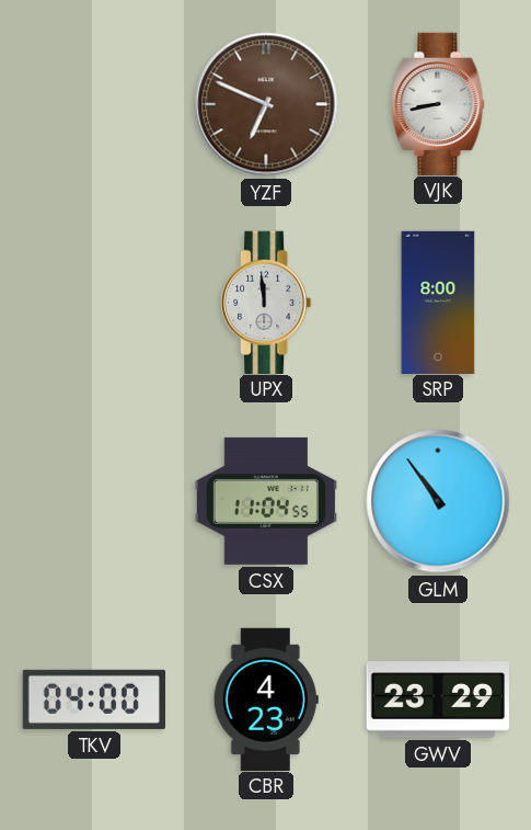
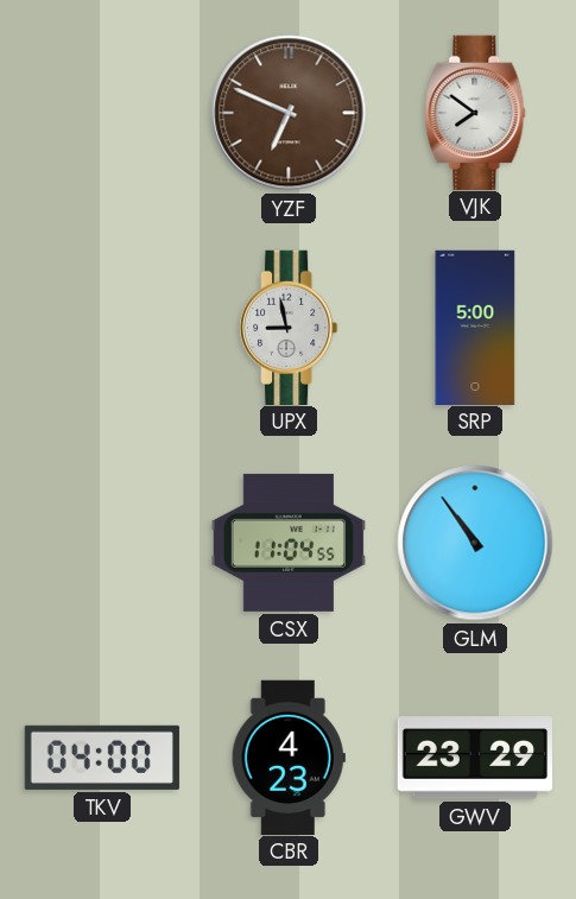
VJK: 8:43 -> 7:51
UPX: 11:59 -> 8:58
SRP: 8:00 -> 5:00
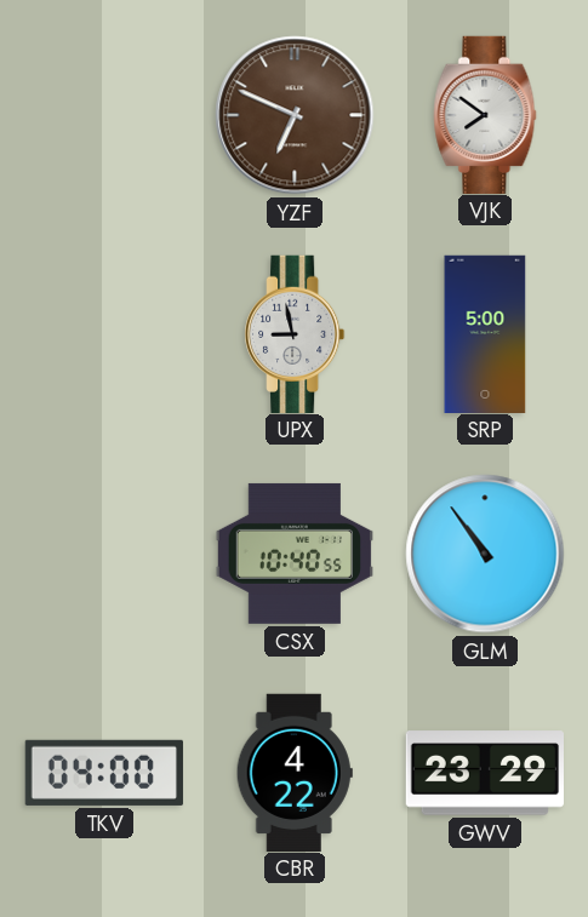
CSX: 11:04 -> 10:40
CBR: 4:23 -> 4:22
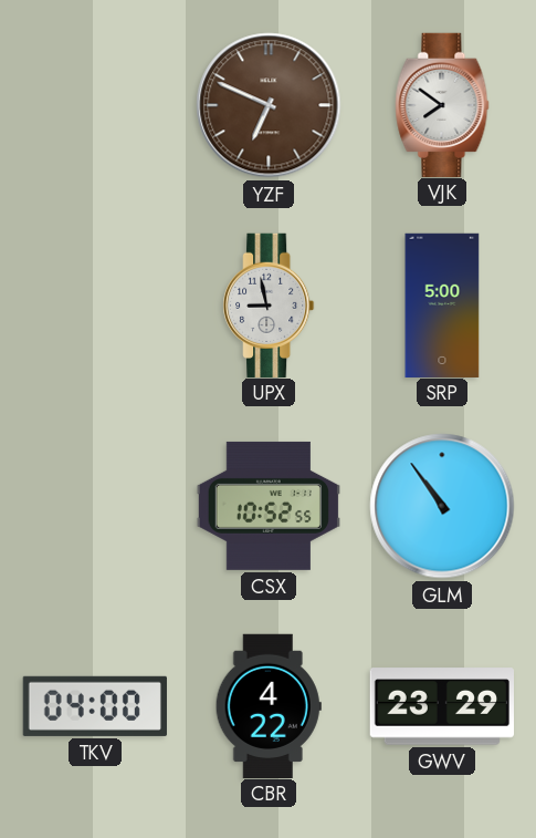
CSX: 10:40 -> 10:52
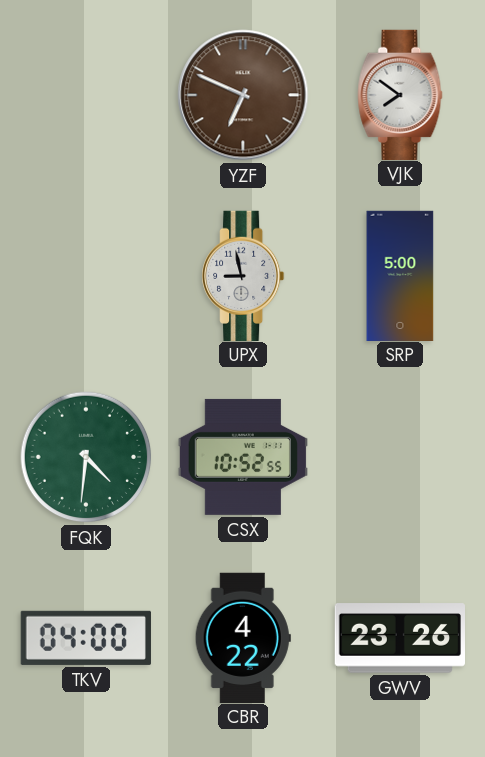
FQK: none -> 4:31
GLM: 10:54 -> none
GWV: 23:29 -> 23:26
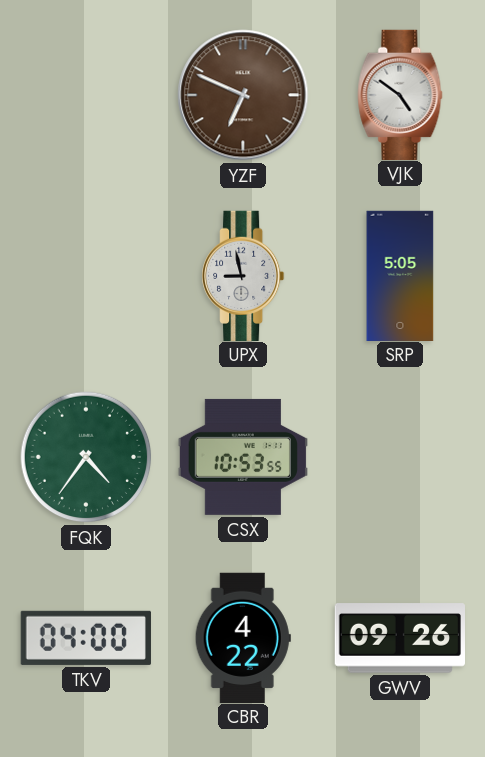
VJK: 7:51 -> 4:51
SRP: 5:00 -> 5:05
FQK: 4:31 -> 4:36
CSX: 10:52 -> 10:53
GWV: 23:26 -> 09:26
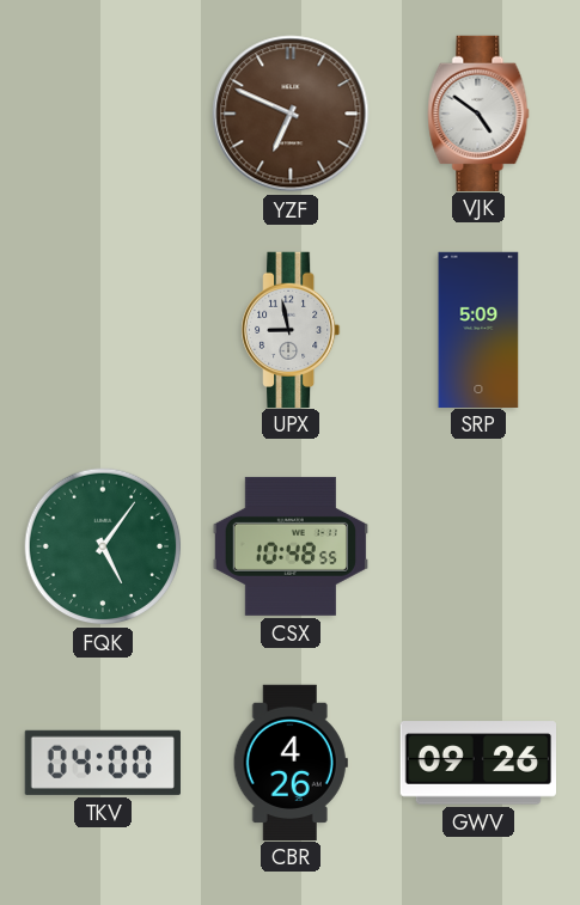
SRP: 5:05 -> 5:09
FQK: 4:36 -> 5:06
CSX: 10:53 -> 10:48
CBR: 4:22 -> 4:26
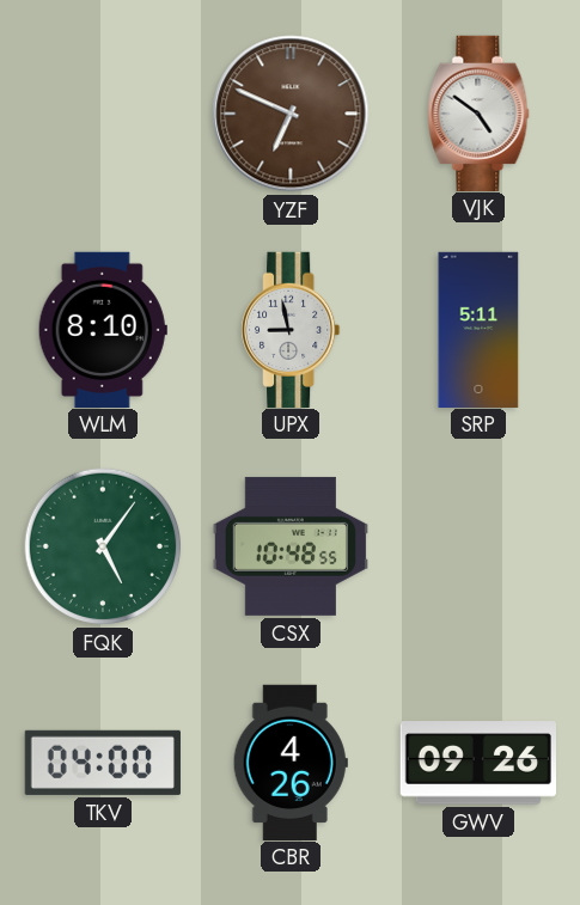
WLM: none -> 8:10
SRP: 5:09 -> 5:11
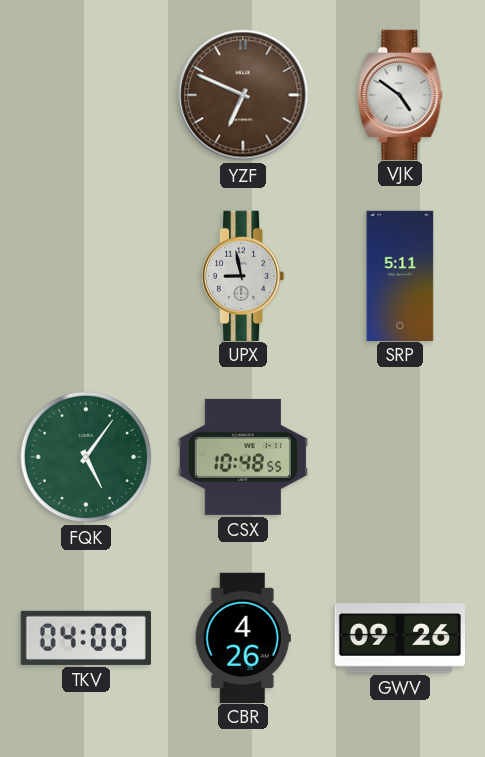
WLM: 8:10 -> none
